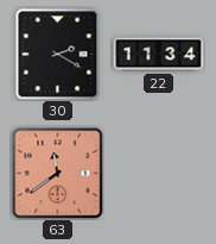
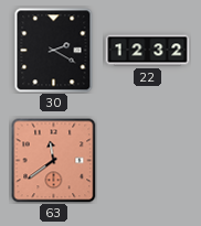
22: 11:34 -> 12:32
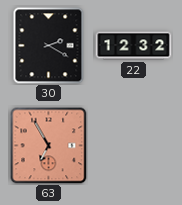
63: 11:39 -> 6:55
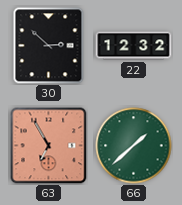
30: 2:20 -> 2:52
66: none -> 1:38
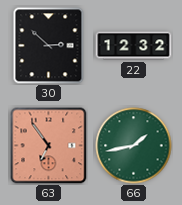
63: 6:55 -> 6:54
66: 1:38 -> 1:43
